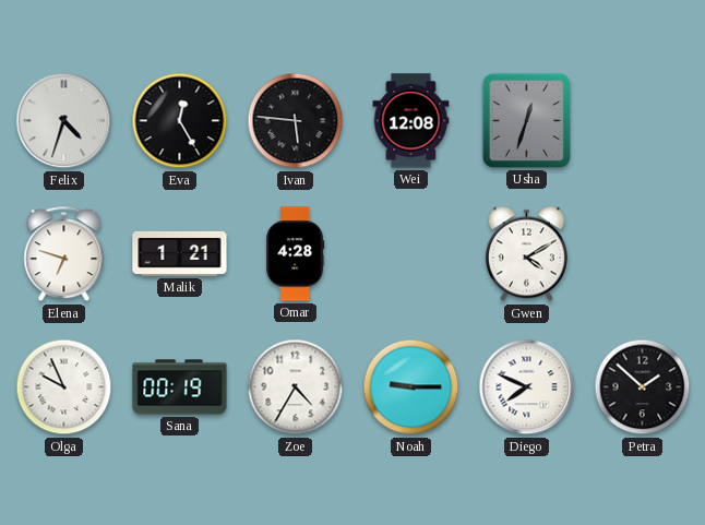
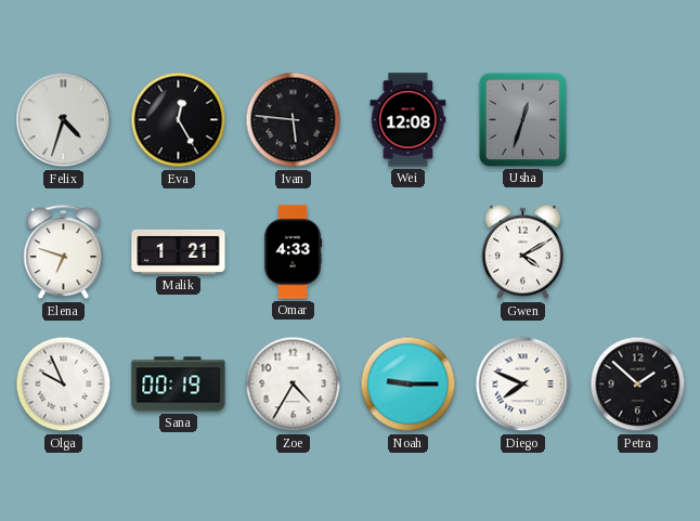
Omar: 4:28 -> 4:33
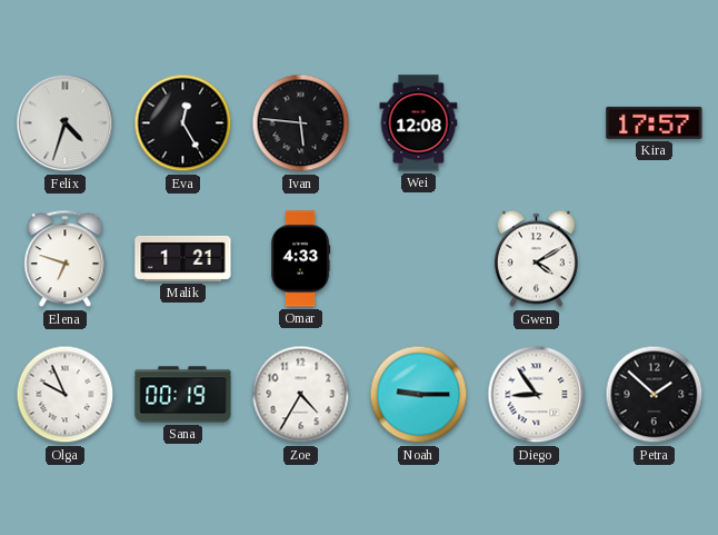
Usha: 12:33 -> none
Kira: none -> 17:57
Diego: 7:49 -> 8:54
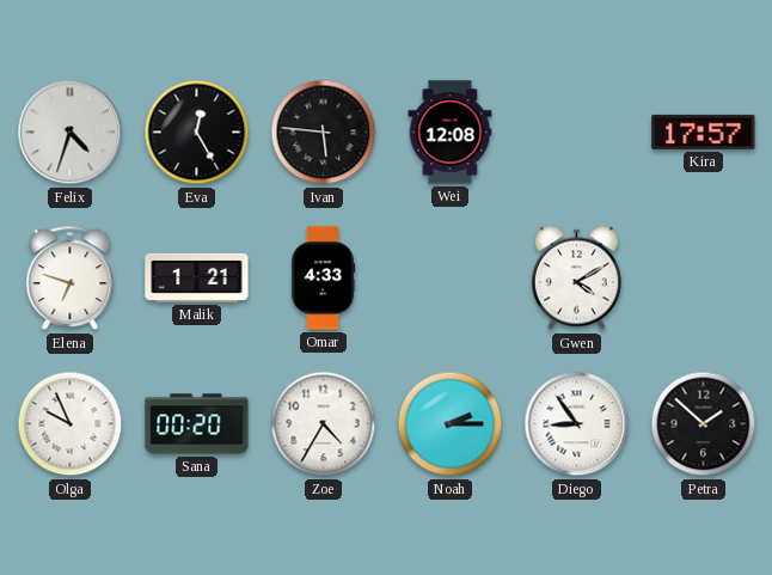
Sana: 00:19 -> 00:20
Noah: 9:15 -> 2:15
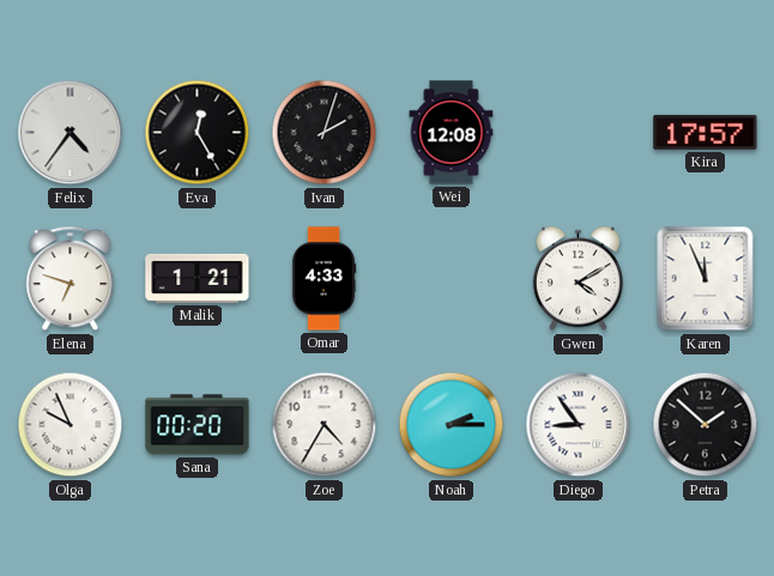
Felix: 4:33 -> 4:36
Ivan: 5:46 -> 2:03
Karen: none -> 11:56
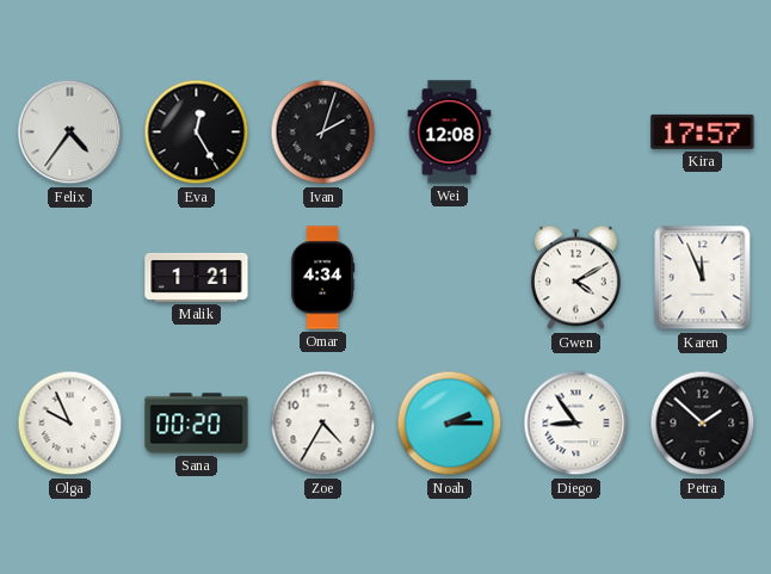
Elena: 6:48 -> none
Omar: 4:33 -> 4:34
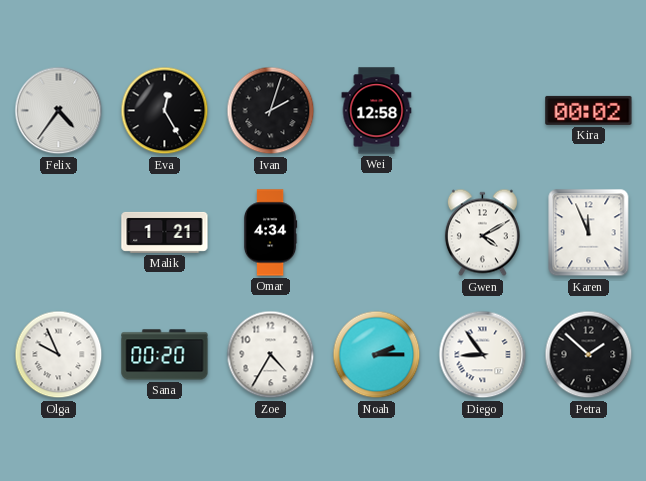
Wei: 12:08 -> 12:58
Kira: 17:57 -> 00:02
